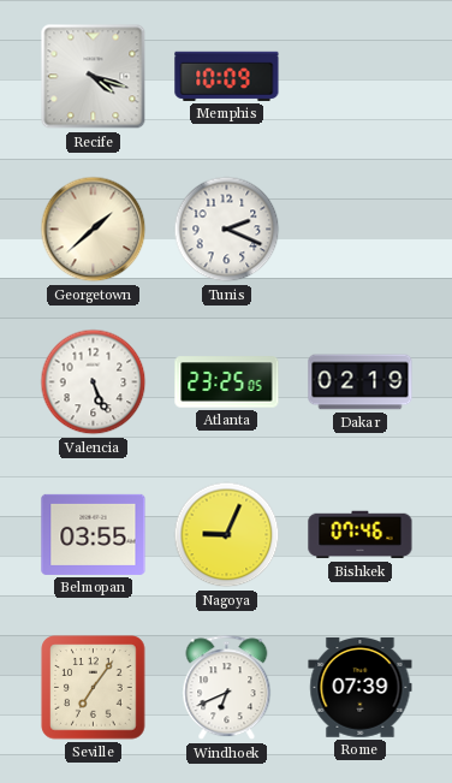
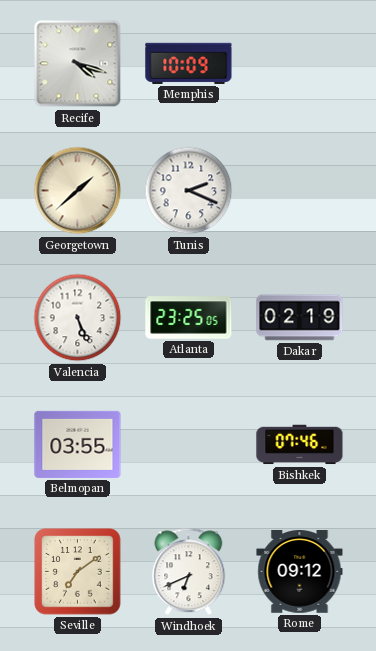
Nagoya: 9:04 -> none
Seville: 7:06 -> 7:09
Rome: 07:39 -> 09:12
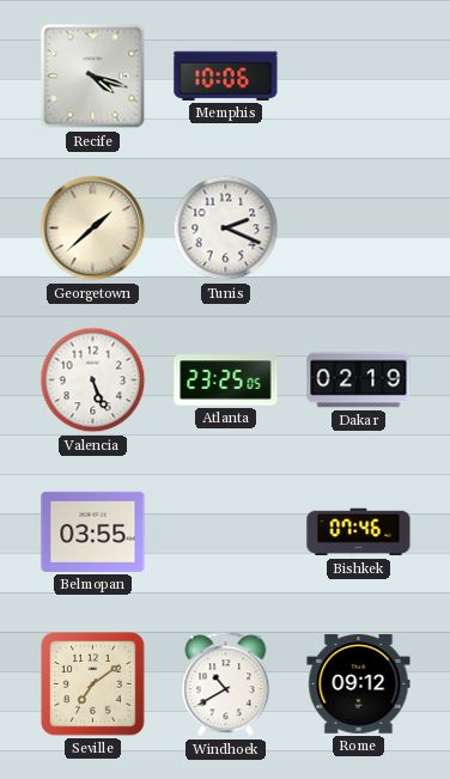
Memphis: 10:09 -> 10:06
Windhoek: 6:41 -> 10:40
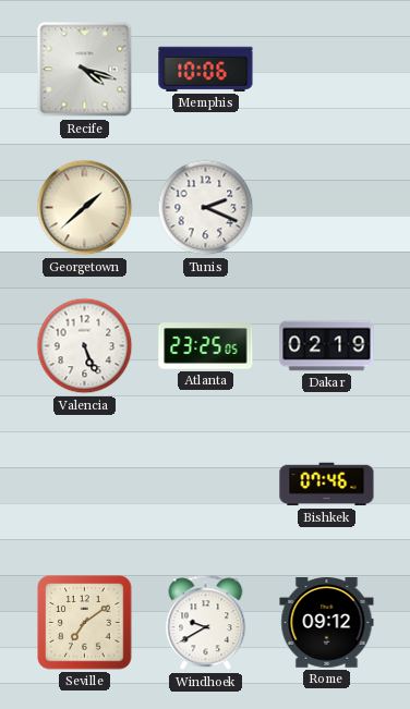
Belmopan: 03:55 -> none
Windhoek: 10:40 -> 9:40
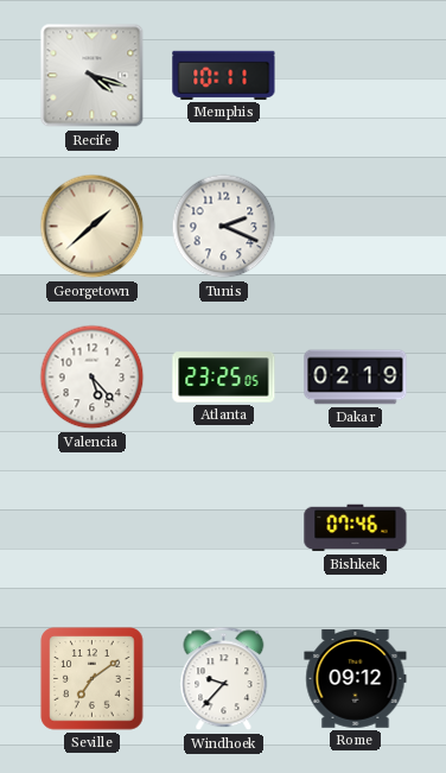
Memphis: 10:06 -> 10:11
Valencia: 5:26 -> 5:23
Windhoek: 9:40 -> 9:37
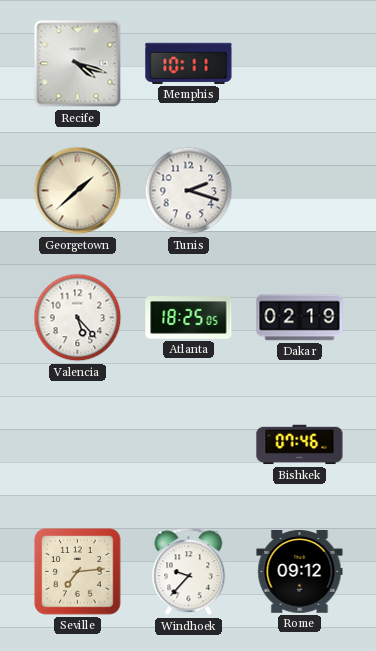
Tunis: 2:19 -> 2:18
Atlanta: 23:25 -> 18:25
Seville: 7:09 -> 7:14
